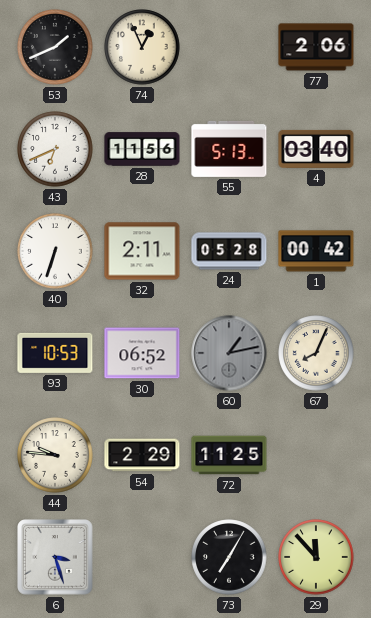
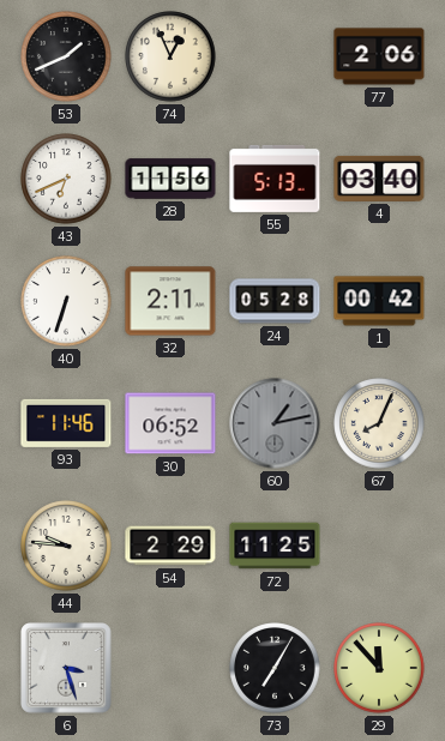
93: 10:53 -> 11:46
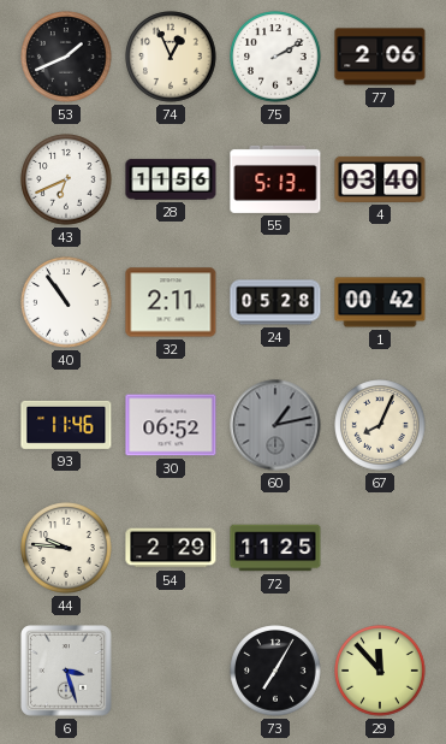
75: none -> 2:10
40: 6:33 -> 10:54
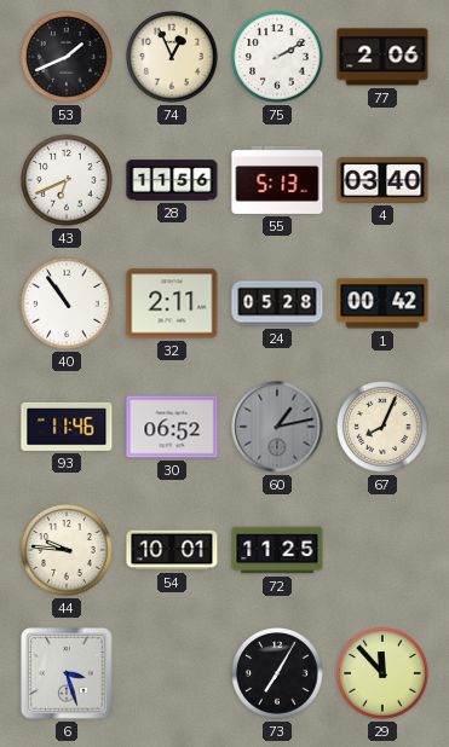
54: 2:29 -> 10:01
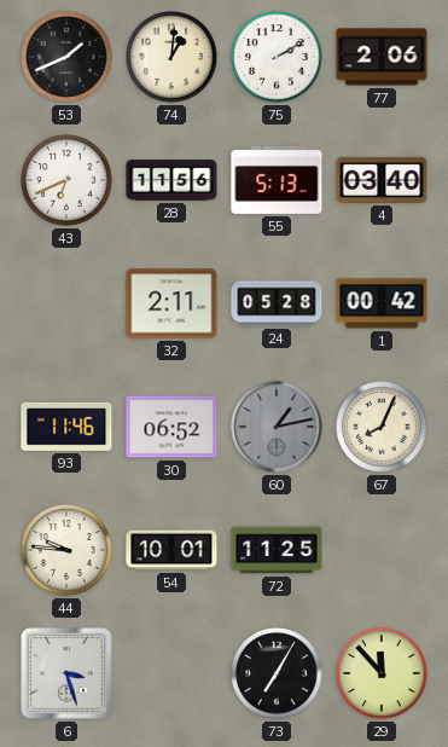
74: 12:56 -> 1:01
40: 10:54 -> none
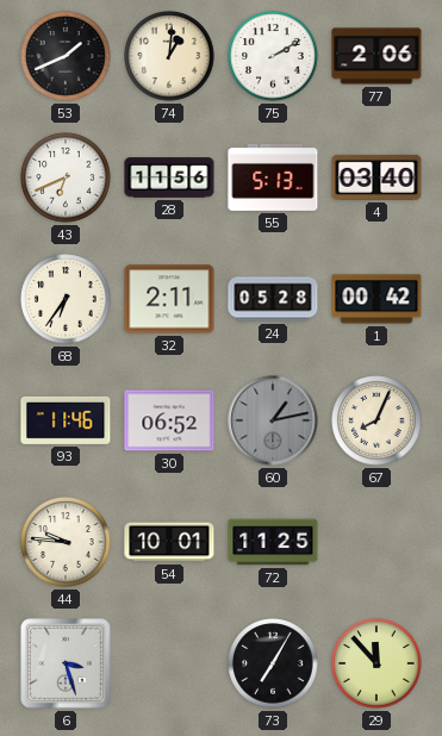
68: none -> 6:36
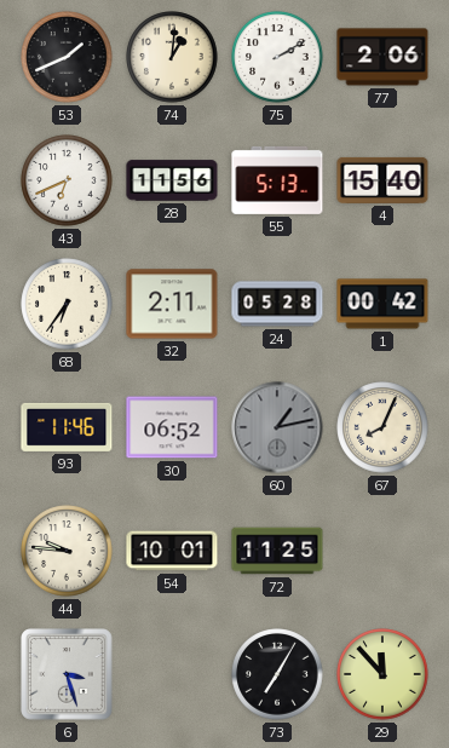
4: 03:40 -> 15:40
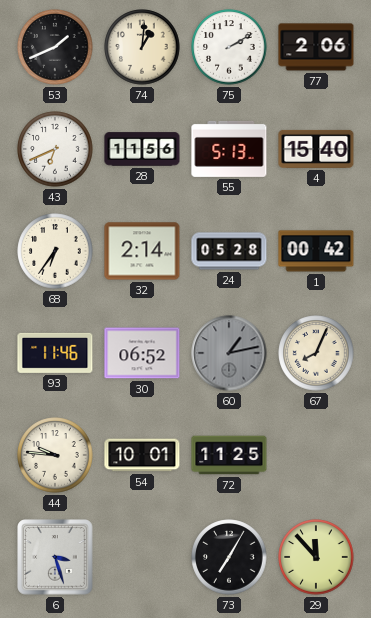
32: 2:11 -> 2:14
